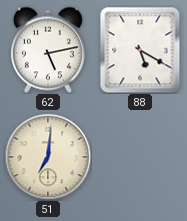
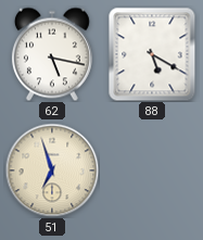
62: 5:13 -> 5:17
51: 7:01 -> 6:57
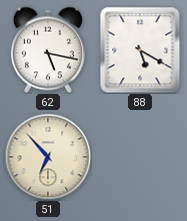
51: 6:57 -> 6:53
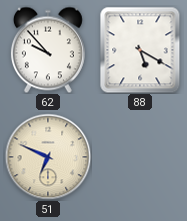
62: 5:17 -> 9:53
51: 6:53 -> 6:49
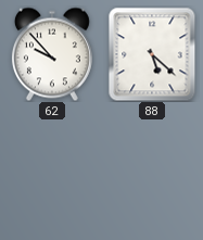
88: 5:20 -> 5:22
51: 6:49 -> none
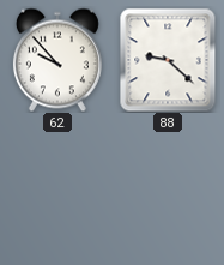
88: 5:22 -> 9:22
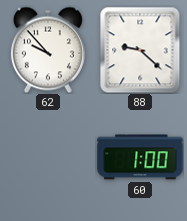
60: none -> 1:00
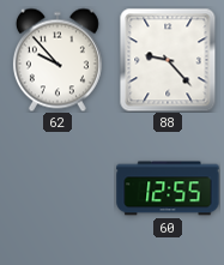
88: 9:22 -> 9:23
60: 1:00 -> 12:55
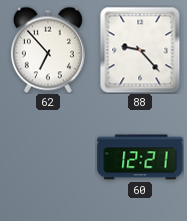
62: 9:53 -> 6:53
60: 12:55 -> 12:21
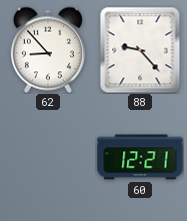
62: 6:53 -> 8:53
